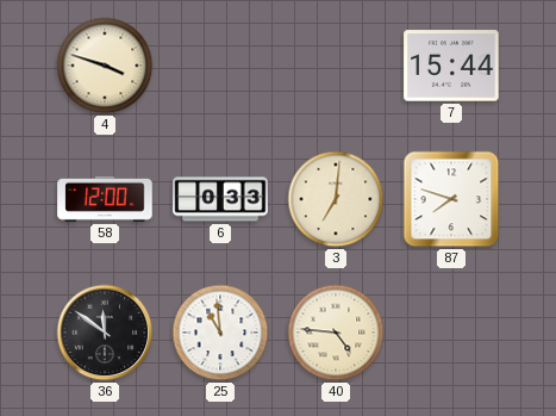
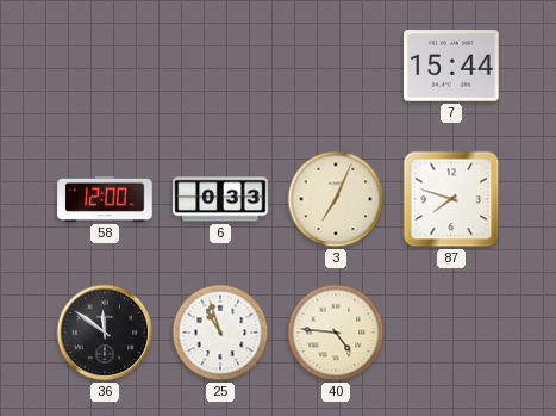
4: 3:48 -> none
3: 7:01 -> 7:04
25: 10:59 -> 10:57
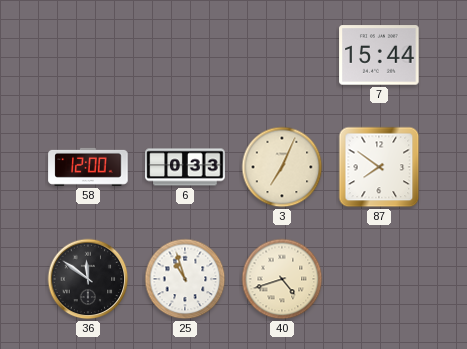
87: 7:48 -> 7:51
40: 4:46 -> 4:42
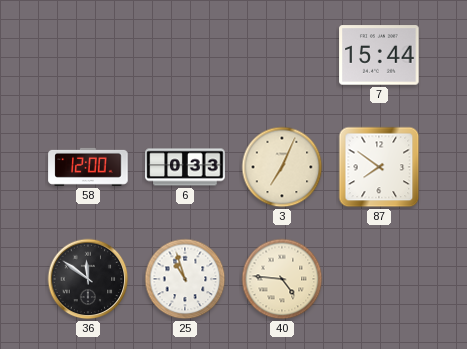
40: 4:42 -> 4:46
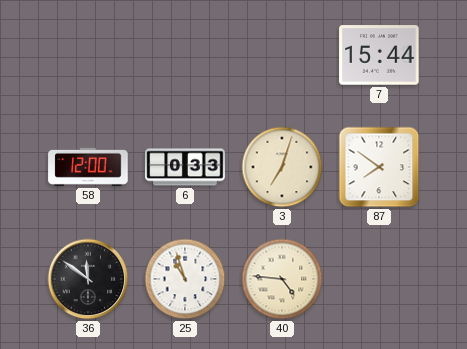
3: 7:04 -> 7:03
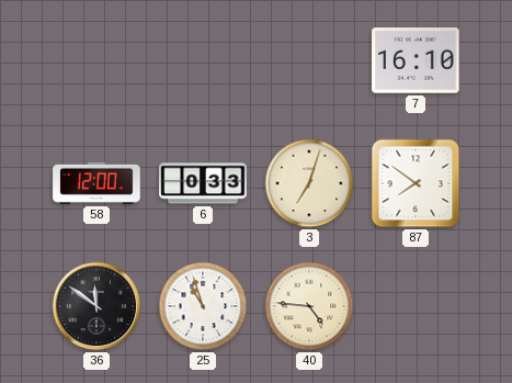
7: 15:44 -> 16:10
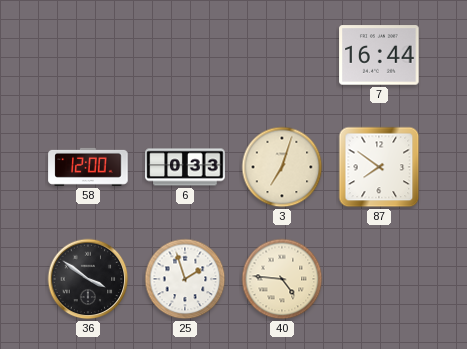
7: 16:10 -> 16:44
36: 11:51 -> 3:51
25: 10:57 -> 1:57
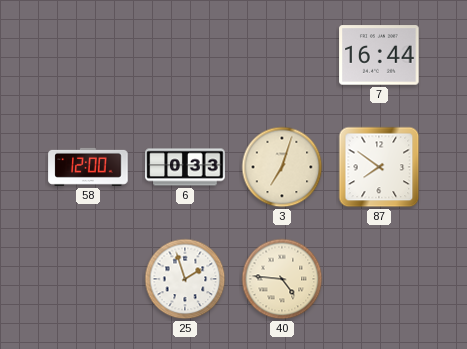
36: 3:51 -> none
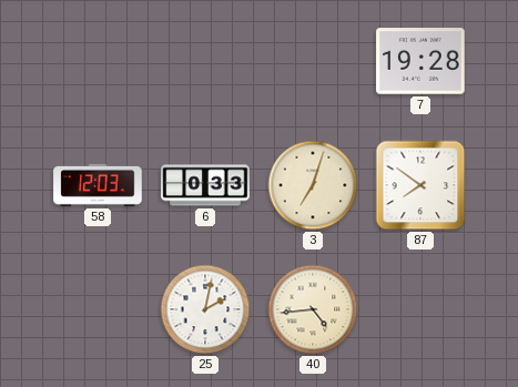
7: 16:44 -> 19:28
58: 12:00 -> 12:03
25: 1:57 -> 2:02
40: 4:46 -> 4:44
